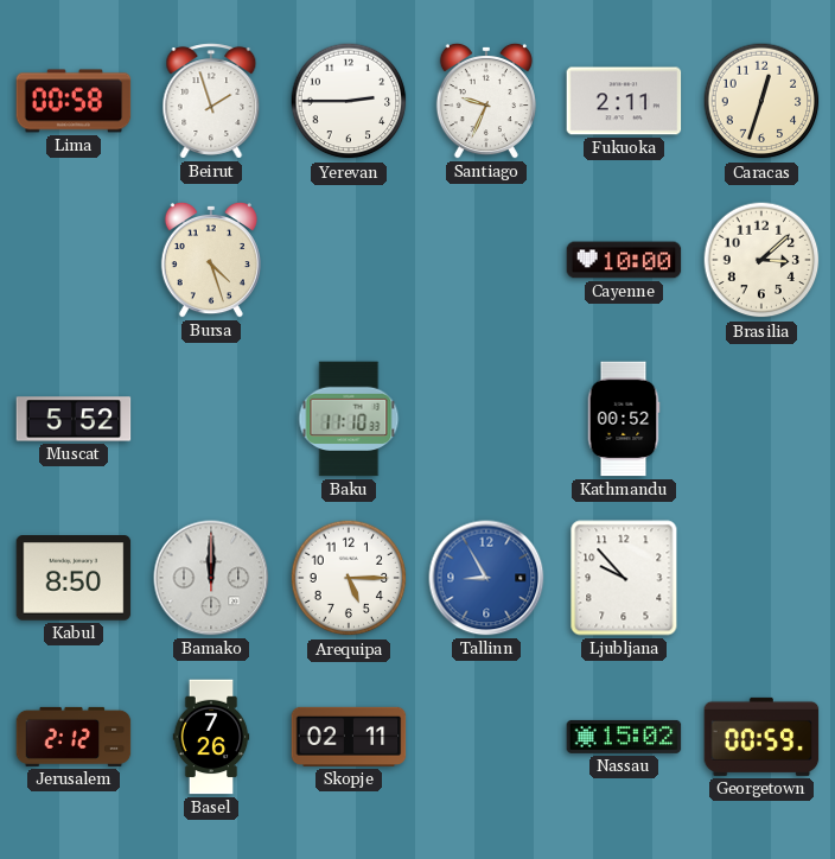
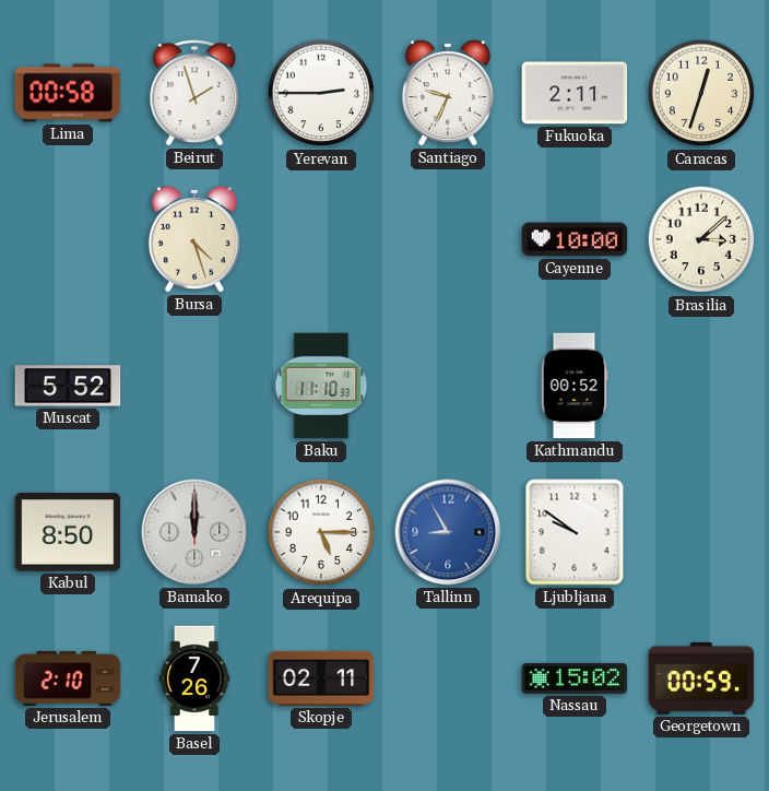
Ljubljana: 9:53 -> 9:51
Jerusalem: 2:12 -> 2:10
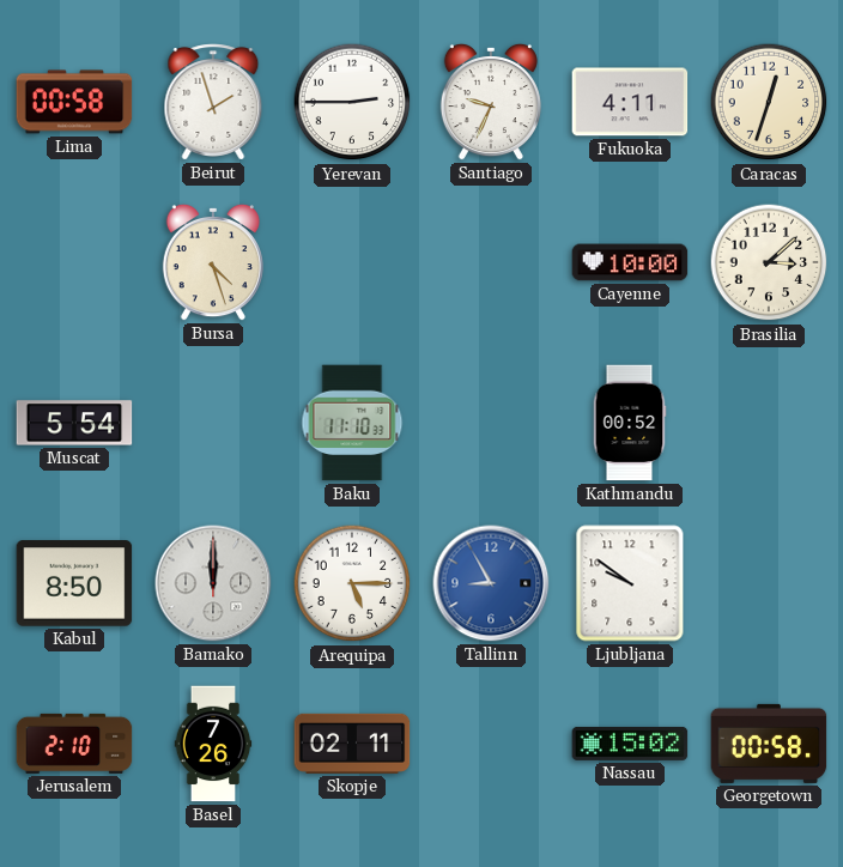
Fukuoka: 2:11 -> 4:11
Muscat: 5:52 -> 5:54
Georgetown: 00:59 -> 00:58
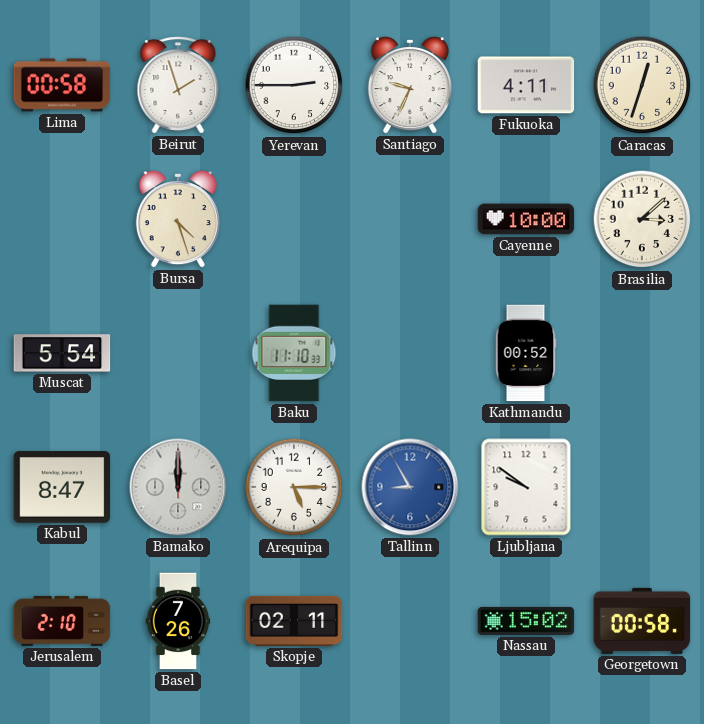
Kabul: 8:50 -> 8:47
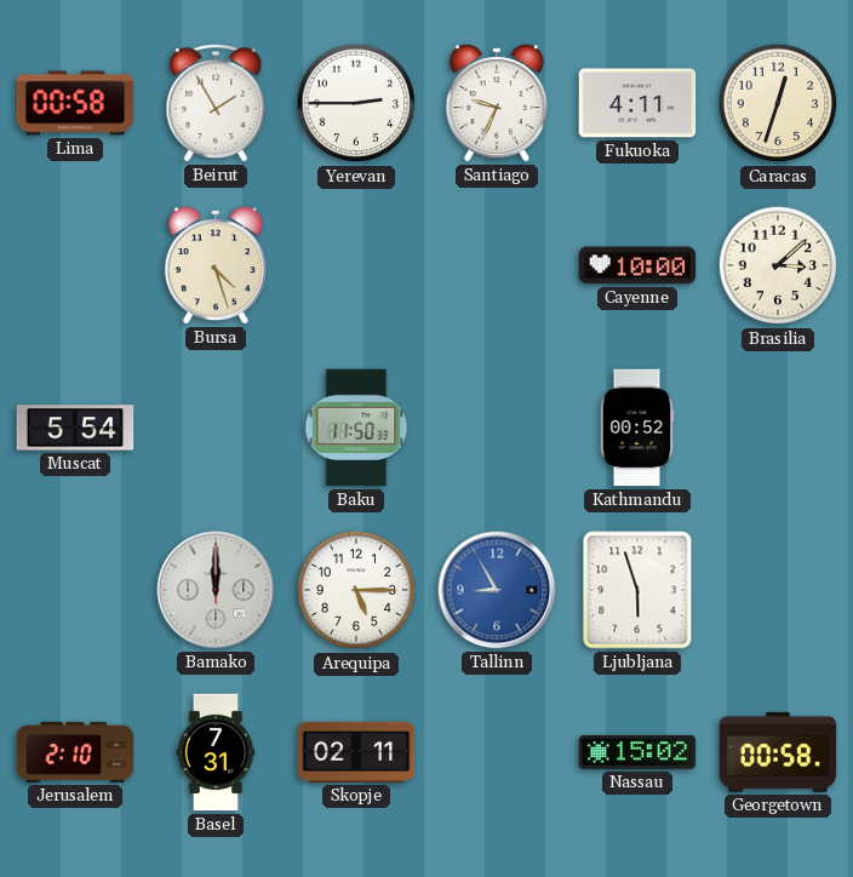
Beirut: 1:57 -> 1:55
Baku: 11:10 -> 11:50
Kabul: 8:47 -> none
Ljubljana: 9:51 -> 5:57
Basel: 7:26 -> 7:31
